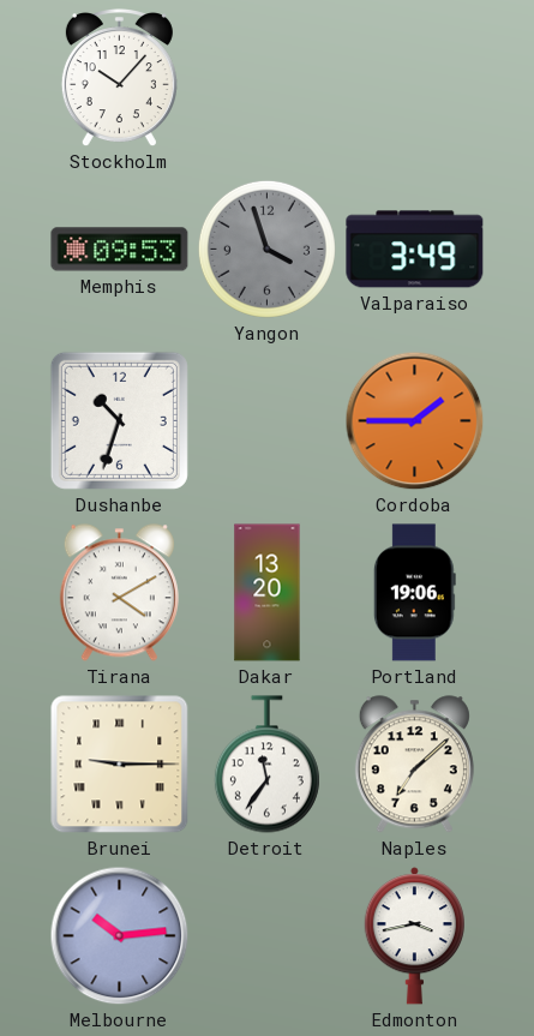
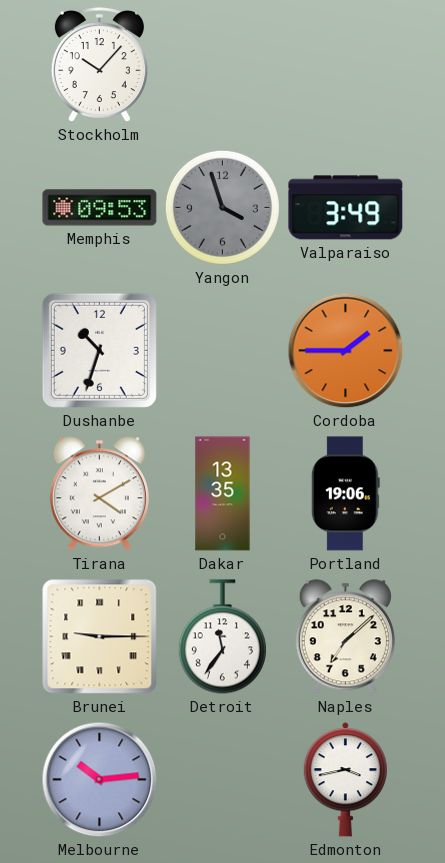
Dakar: 13:20 -> 13:35
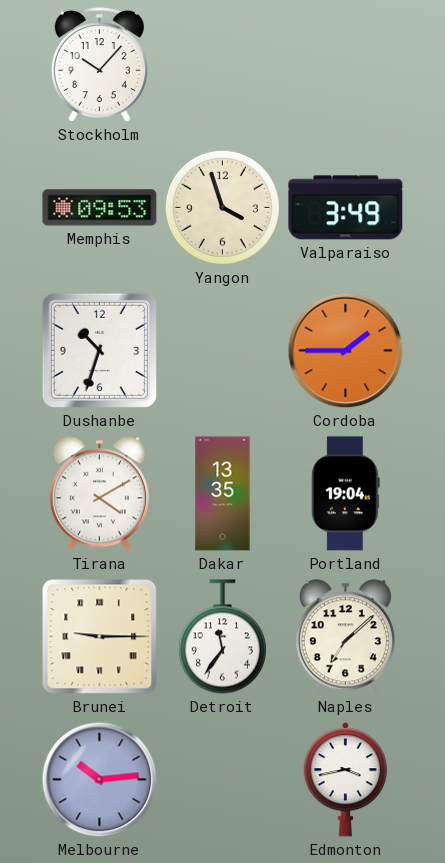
Yangon dial: grey -> cream
Portland: 19:06 -> 19:04
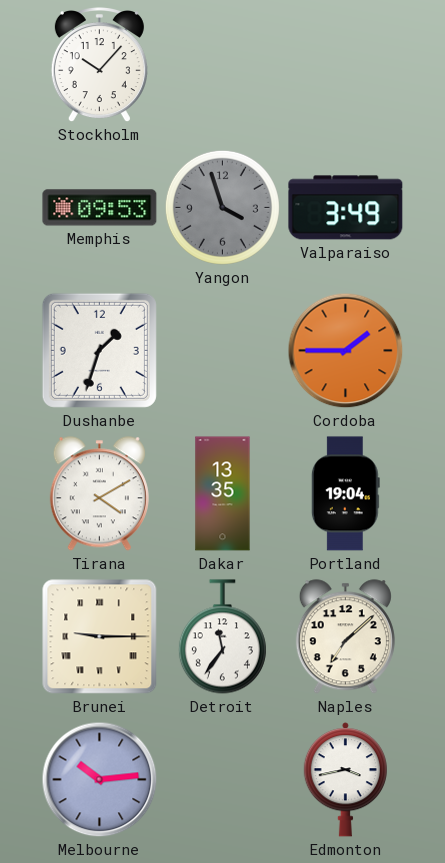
Yangon dial: cream -> grey
Dushanbe: 10:33 -> 1:33
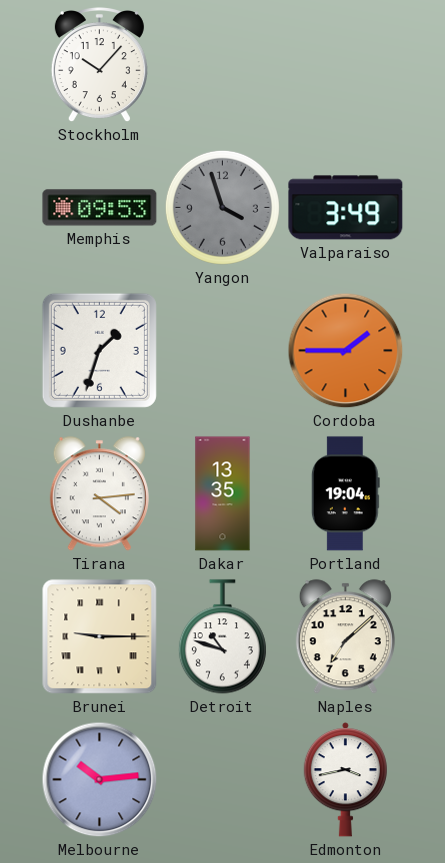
Tirana: 4:10 -> 4:14
Detroit: 11:36 -> 10:48
